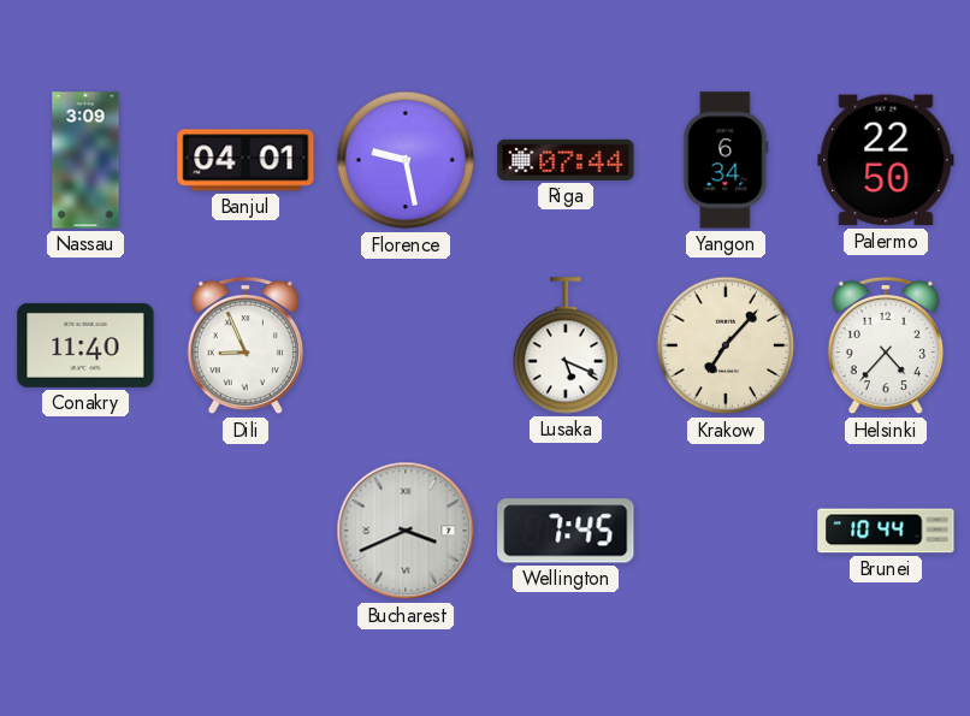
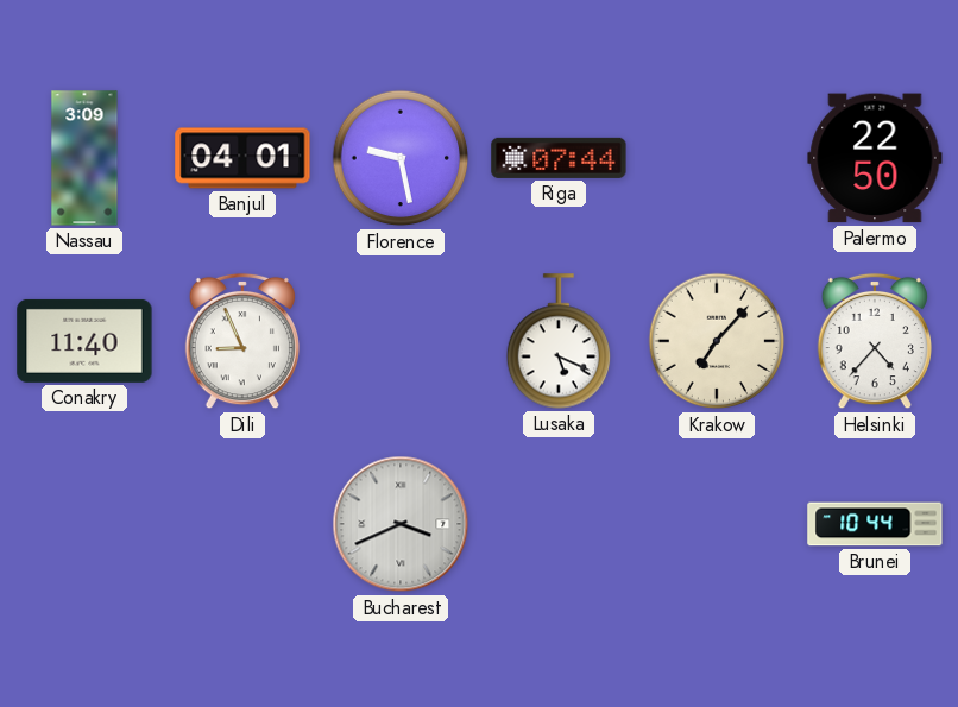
Yangon: 6:34 -> none
Wellington: 7:45 -> none
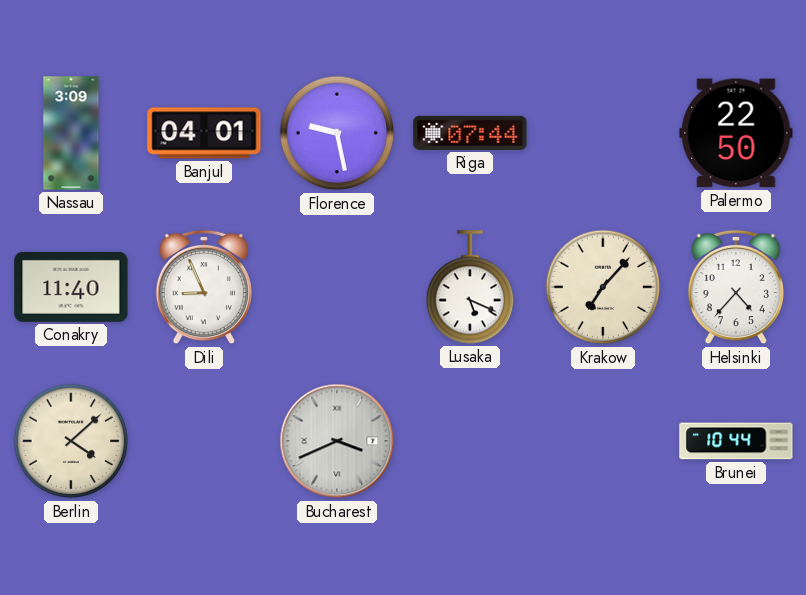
Berlin: none -> 4:08
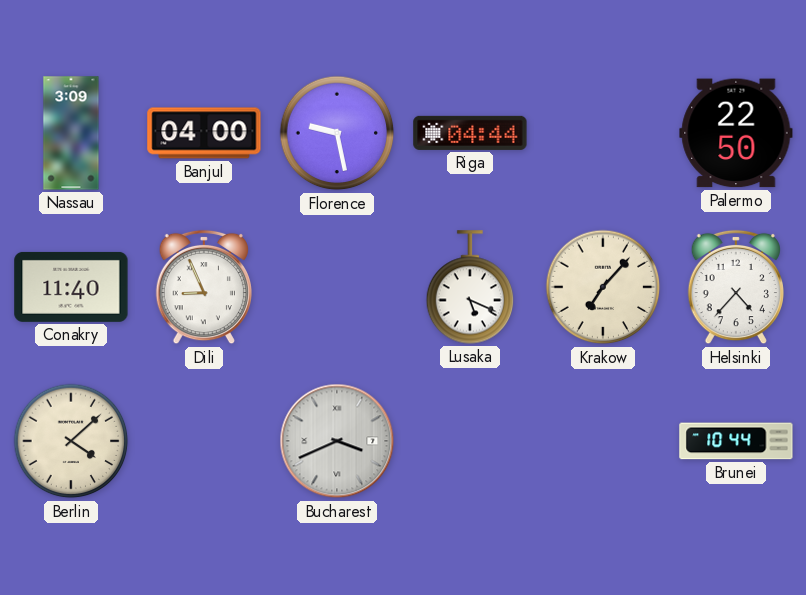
Banjul: 04:01 -> 04:00
Riga: 07:44 -> 04:44
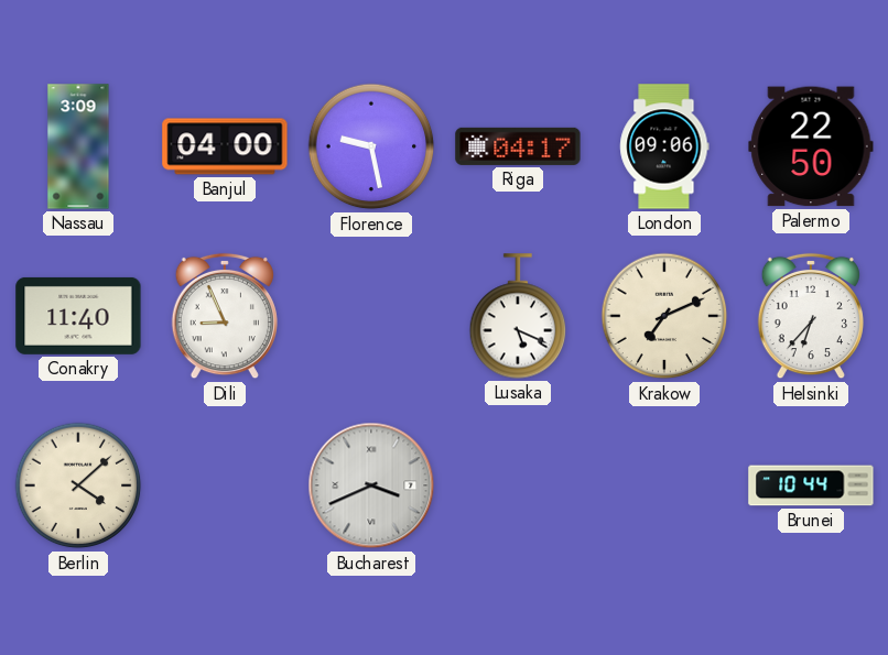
Riga: 04:44 -> 04:17
London: none -> 09:06
Krakow: 7:07 -> 7:11
Helsinki: 4:37 -> 6:37
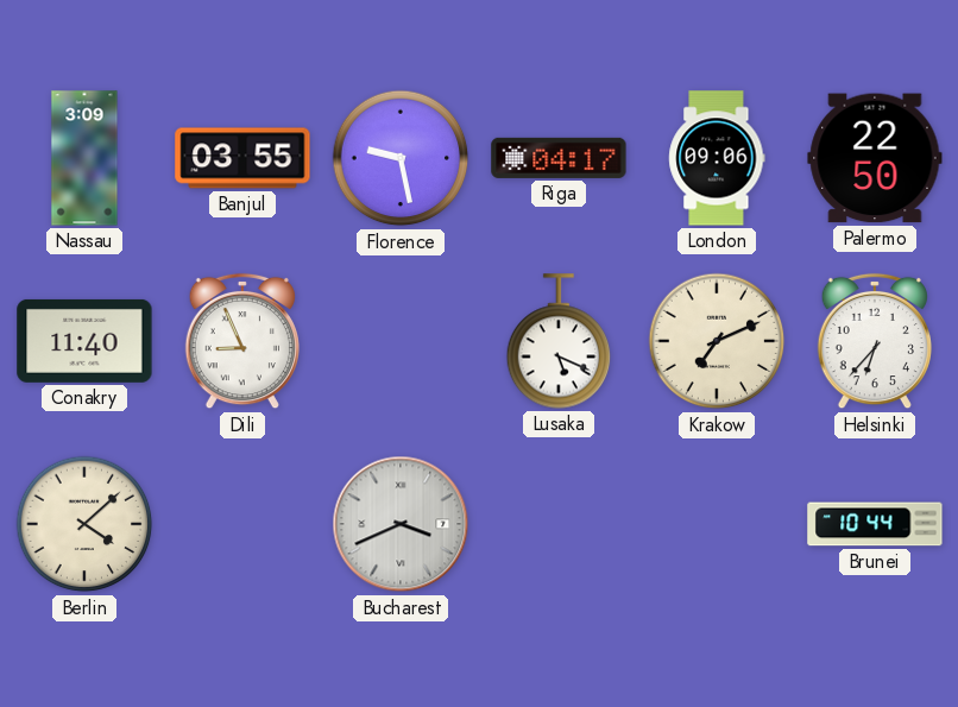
Banjul: 04:00 -> 03:55
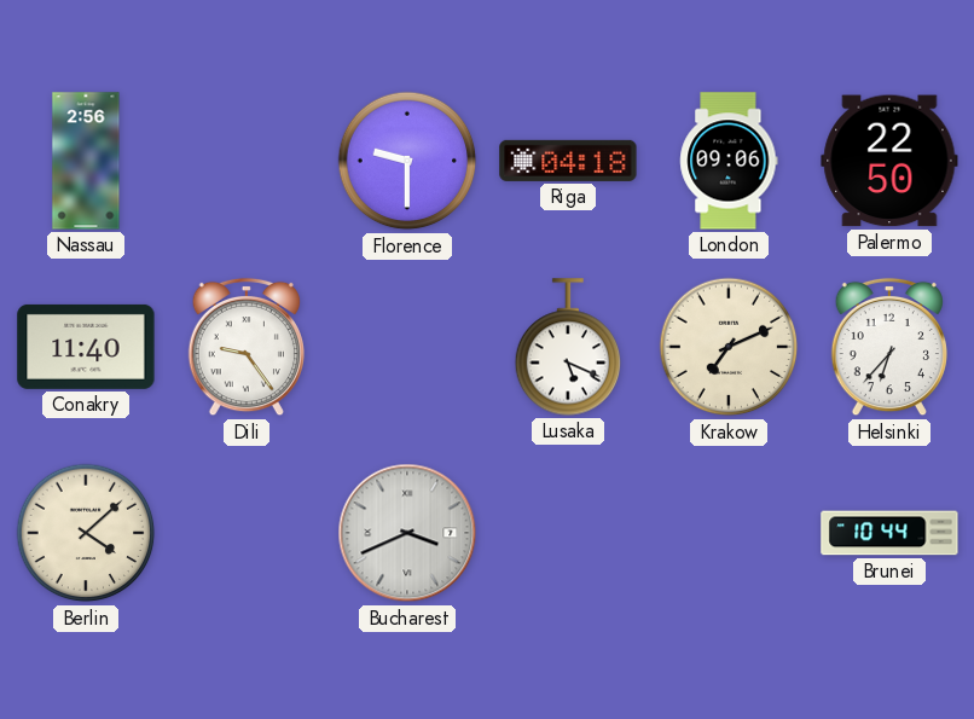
Nassau: 3:09 -> 2:56
Banjul: 03:55 -> none
Florence: 9:28 -> 9:30
Riga: 04:17 -> 04:18
Dili: 8:56 -> 9:24
